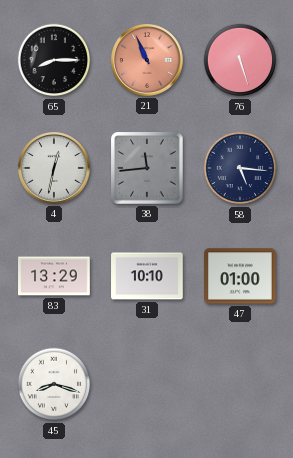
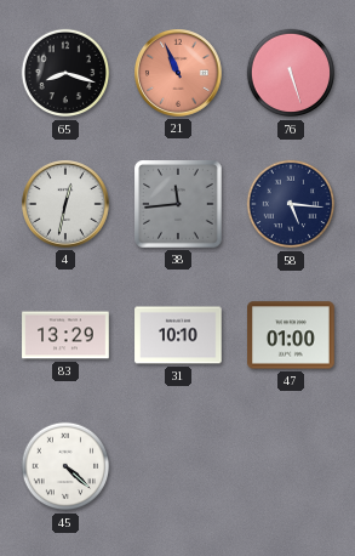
65: 8:15 -> 8:18
45: 8:18 -> 4:22
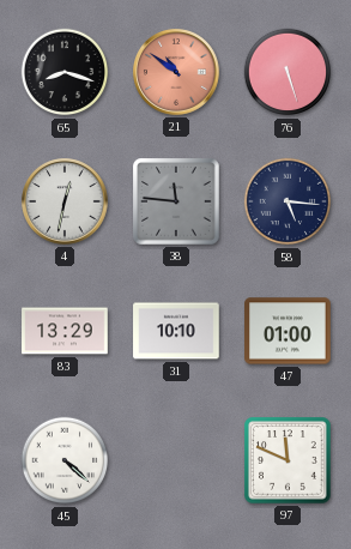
21: 10:56 -> 10:51
38: 11:44 -> 11:46
97: none -> 11:49
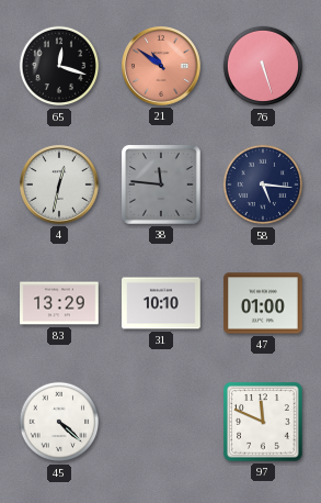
65: 8:18 -> 12:18
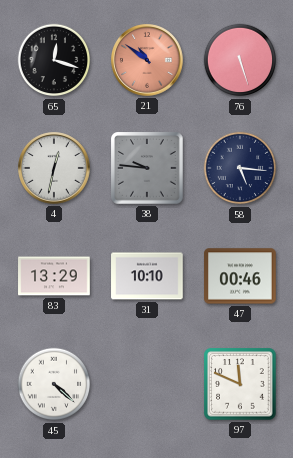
38: 11:46 -> 9:46
47: 01:00 -> 00:46
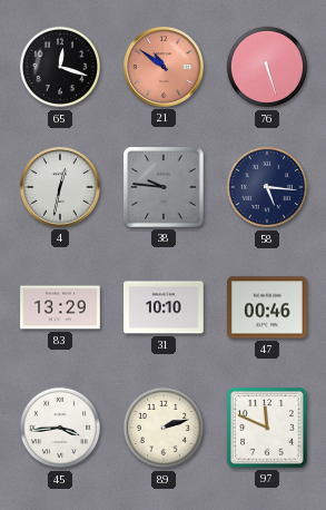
45: 4:22 -> 3:44
89: none -> 2:12
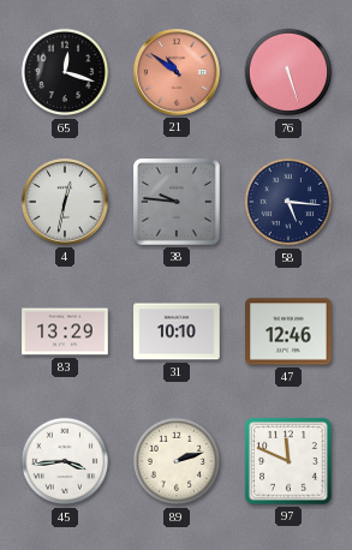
47: 00:46 -> 12:46
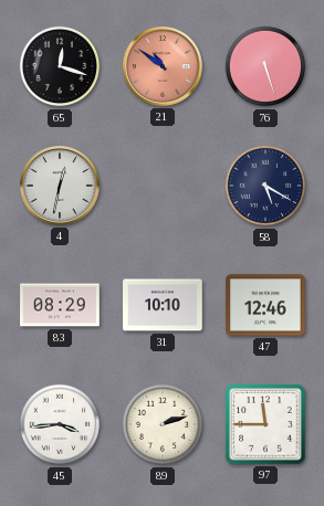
38: 9:46 -> none
58: 5:16 -> 5:20
83: 13:29 -> 08:29
97: 11:49 -> 11:45
